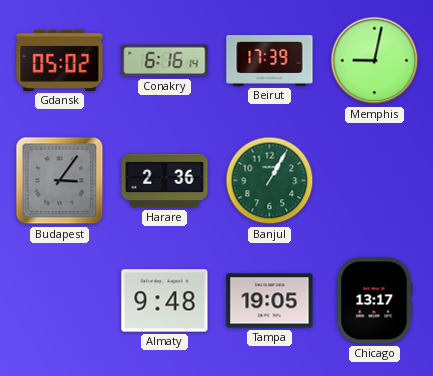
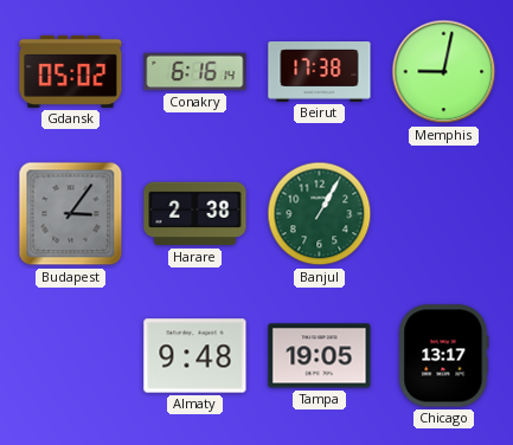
Beirut: 17:39 -> 17:38
Harare: 2:36 -> 2:38
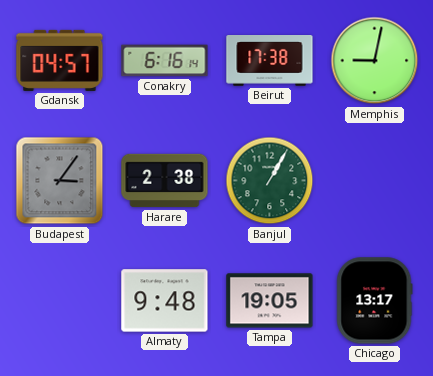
Gdansk: 05:02 -> 04:57
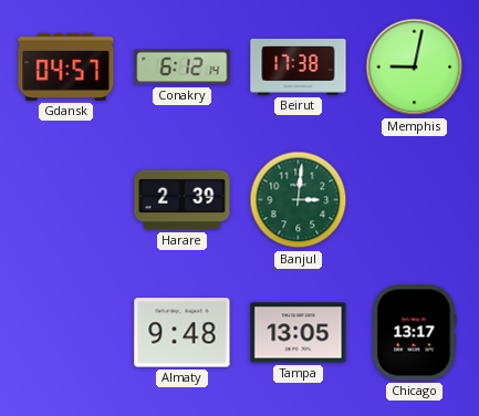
Conakry: 6:16 -> 6:12
Budapest: 3:06 -> none
Harare: 2:38 -> 2:39
Banjul: 1:05 -> 3:01
Tampa: 19:05 -> 13:05
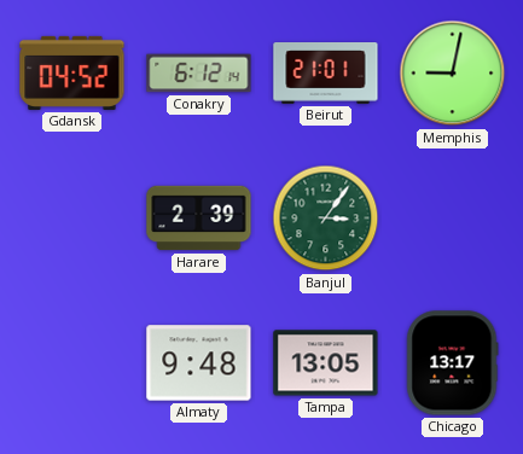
Gdansk: 04:57 -> 04:52
Beirut: 17:38 -> 21:01
Banjul: 3:01 -> 3:06
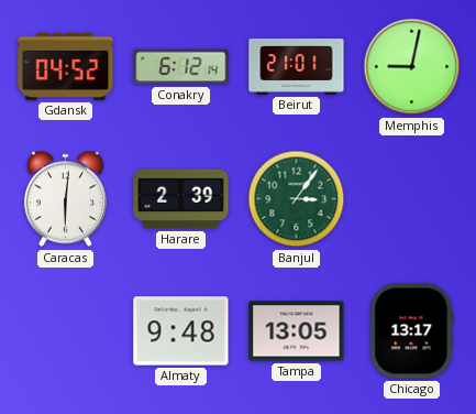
Caracas: none -> 6:01
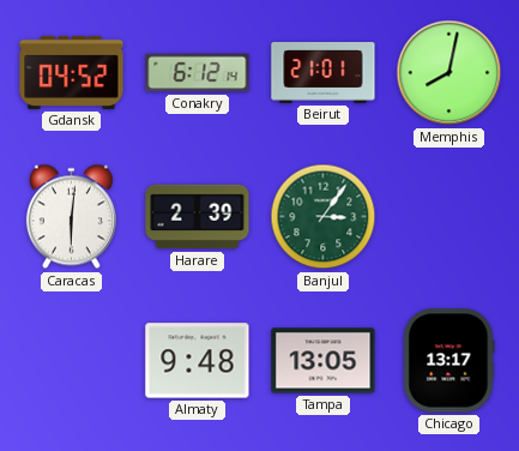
Memphis: 9:02 -> 8:02
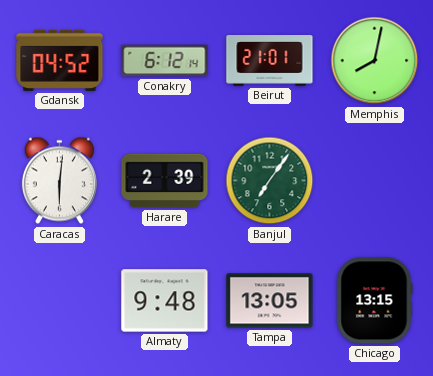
Banjul: 3:06 -> 7:06
Chicago: 13:17 -> 13:15
